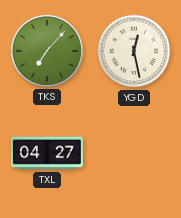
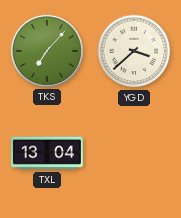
YGD: 12:28 -> 3:38
TXL: 04:27 -> 13:04
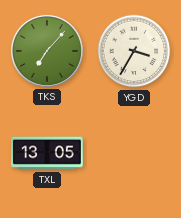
YGD: 3:38 -> 3:35
TXL: 13:04 -> 13:05
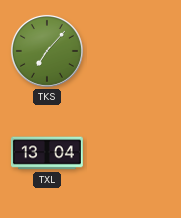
YGD: 3:35 -> none
TXL: 13:05 -> 13:04
